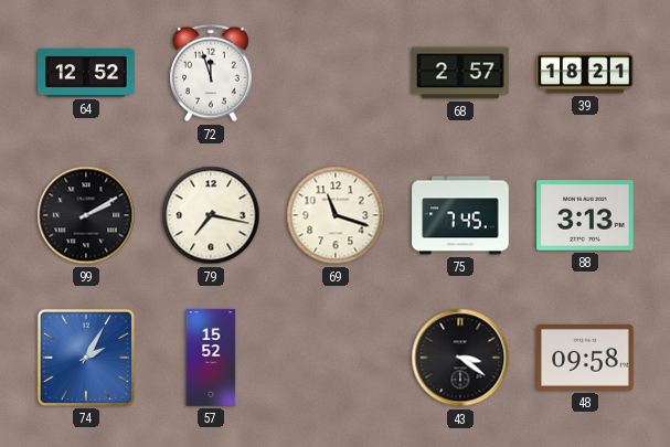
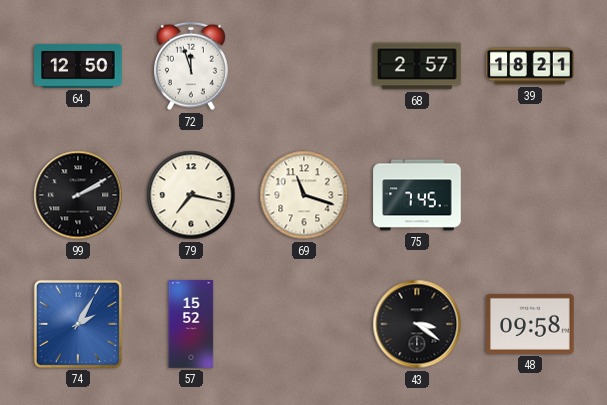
64: 12:52 -> 12:50
88: 3:13 -> none
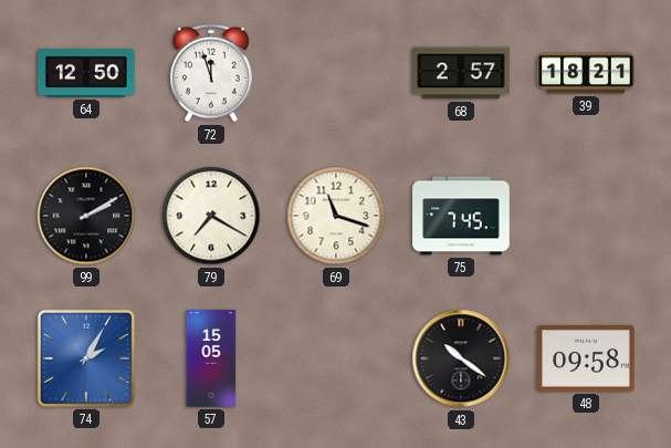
79: 7:17 -> 7:20
57: 15:52 -> 15:05
43: 3:21 -> 10:21
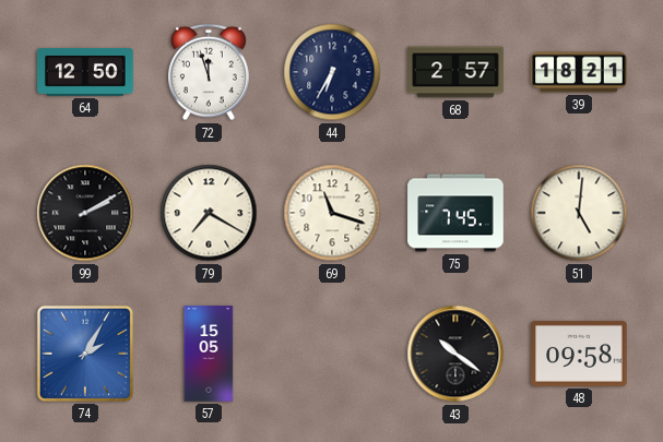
44: none -> 6:35
51: none -> 5:01
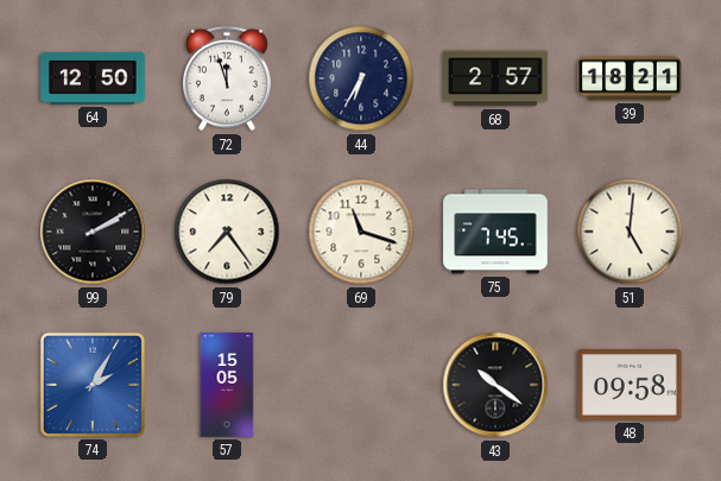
79: 7:20 -> 7:24
